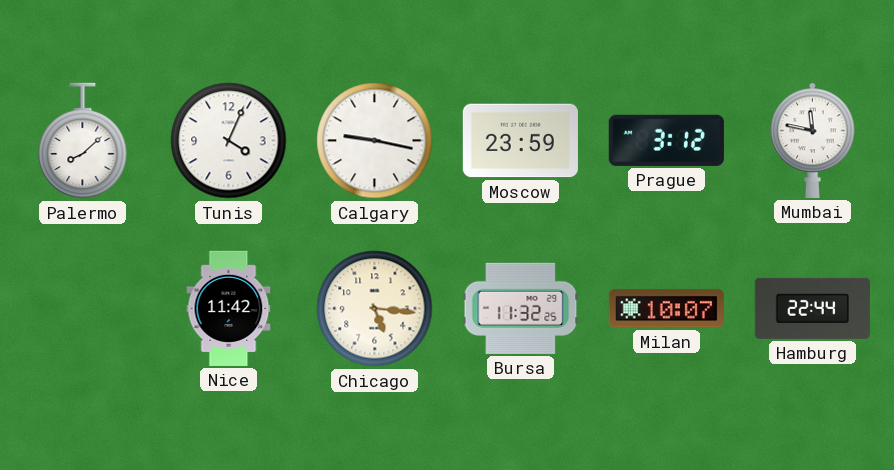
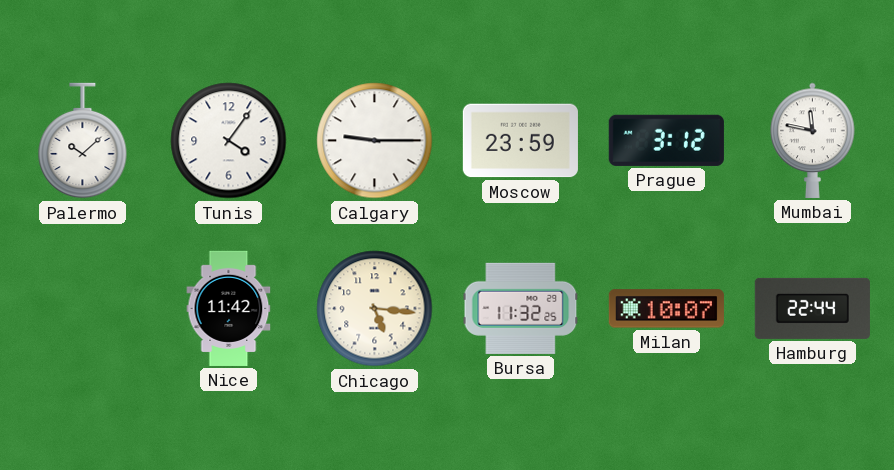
Palermo: 8:08 -> 10:08
Tunis: 4:04 -> 4:06
Calgary: 9:17 -> 9:15
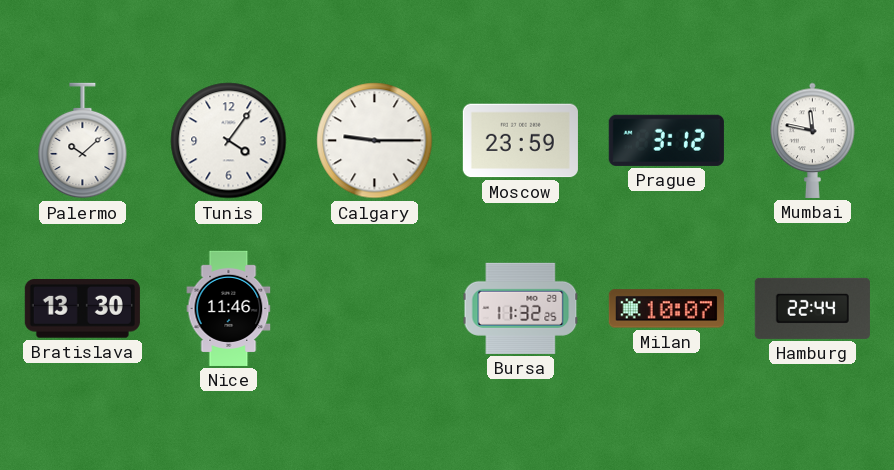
Bratislava: none -> 13:30
Nice: 11:42 -> 11:46
Chicago: 5:16 -> none
